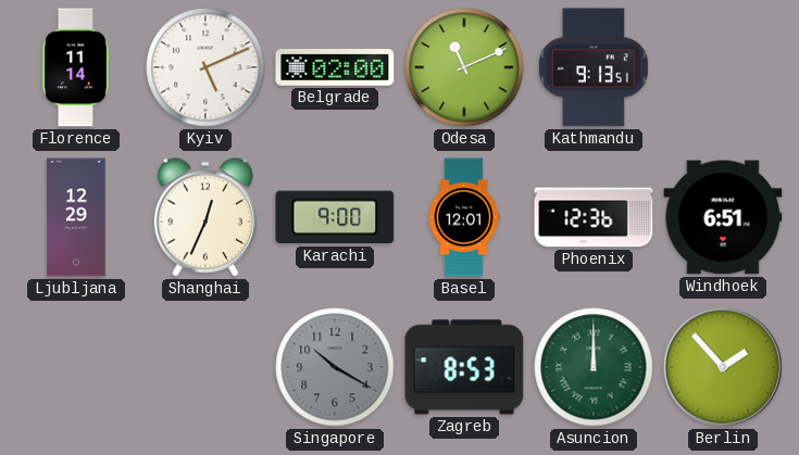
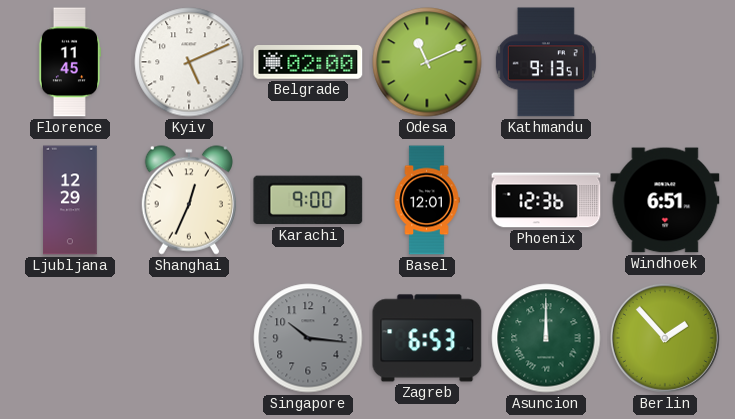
Florence: 11:14 -> 11:45
Singapore: 10:20 -> 10:16
Zagreb: 8:53 -> 6:53
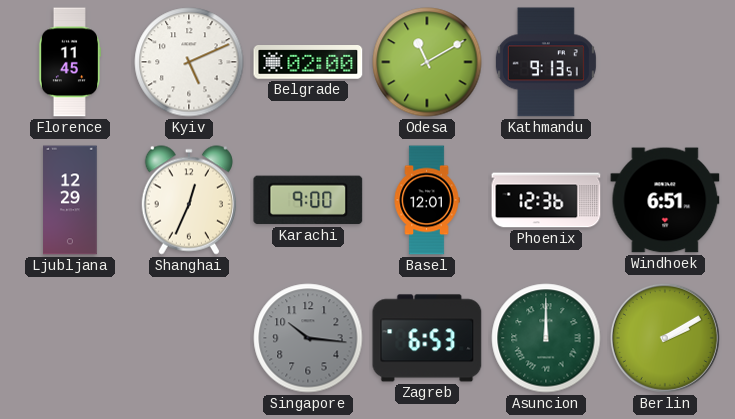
Odesa: 11:11 -> 11:10
Berlin: 1:53 -> 2:10
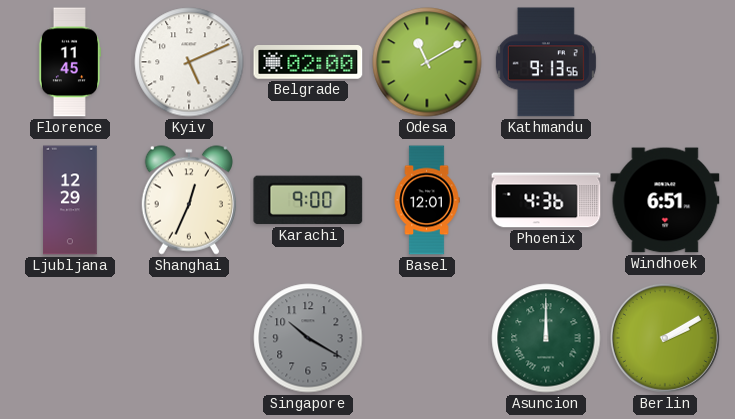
Kathmandu: 9:13:51 -> 9:13:56
Phoenix: 12:36 -> 4:36
Singapore: 10:16 -> 10:20
Zagreb: 6:53 -> none
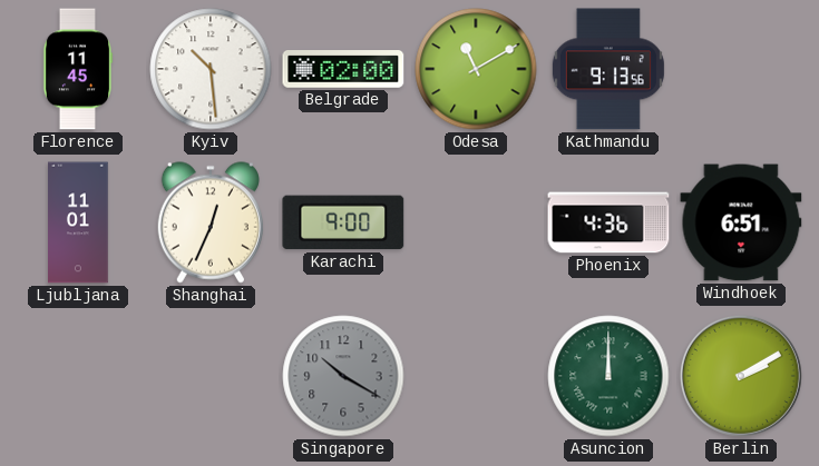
Kyiv: 5:11 -> 10:29
Ljubljana: 12:29 -> 11:01
Basel: 12:01 -> none
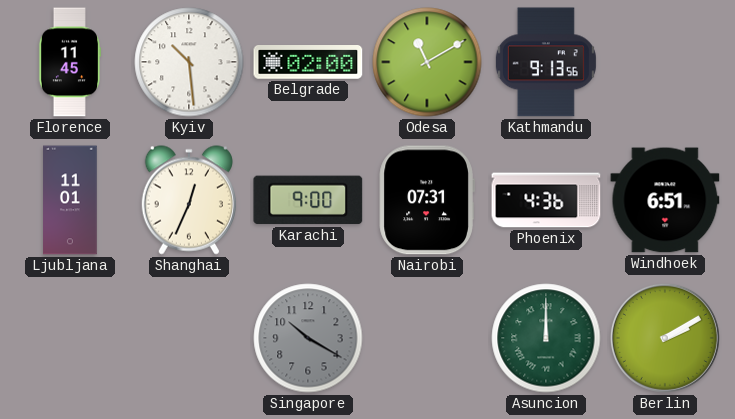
Nairobi: none -> 07:31
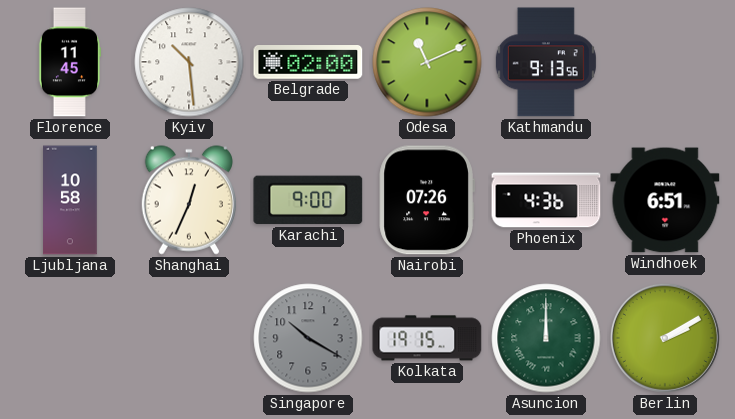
Odesa: 11:10 -> 11:11
Ljubljana: 11:01 -> 10:58
Nairobi: 07:31 -> 07:26
Kolkata: none -> 19:15
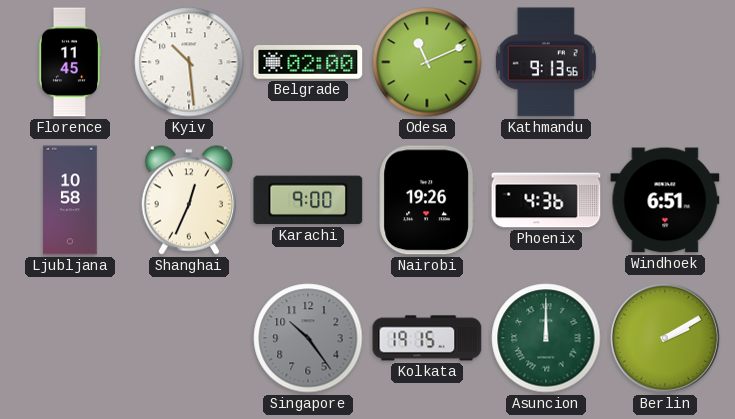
Nairobi: 07:26 -> 19:26
Singapore: 10:20 -> 10:24
